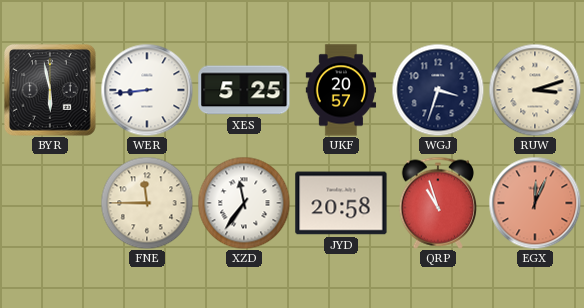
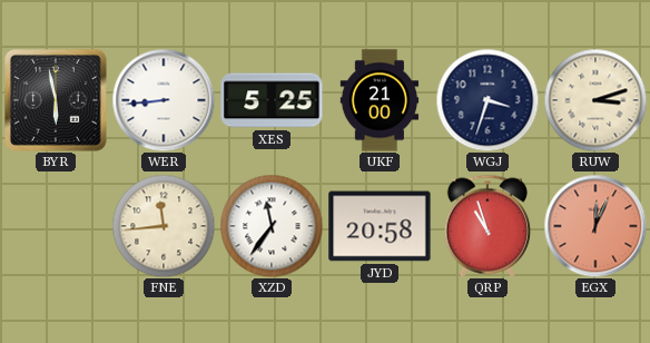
UKF: 20:57 -> 21:00
FNE: 11:45 -> 11:44
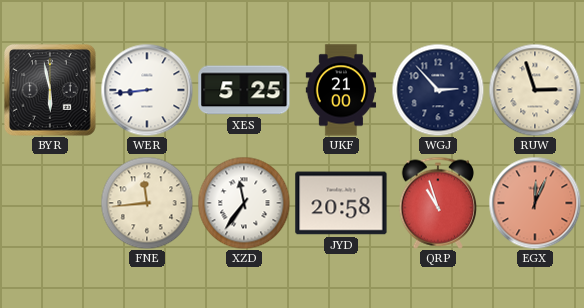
WGJ: 3:33 -> 2:53
RUW: 3:12 -> 2:57
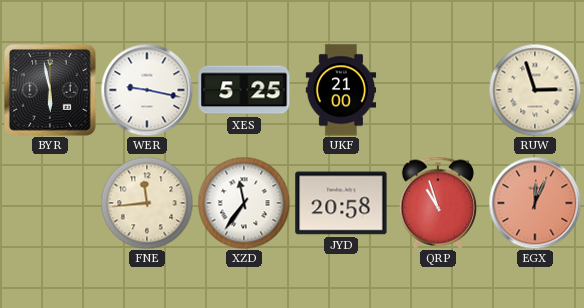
WER: 8:44 -> 9:17
WGJ: 2:53 -> none
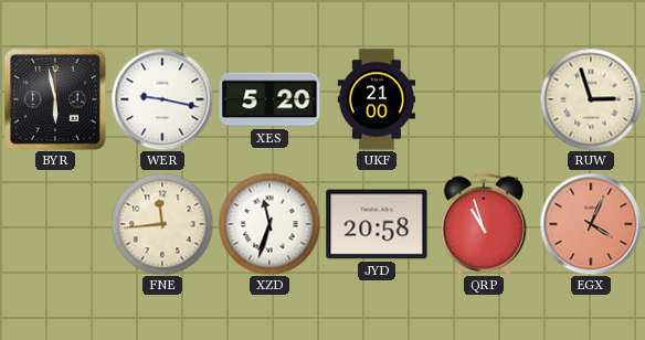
XES: 5:25 -> 5:20
XZD: 11:36 -> 11:33
EGX: 12:04 -> 4:04
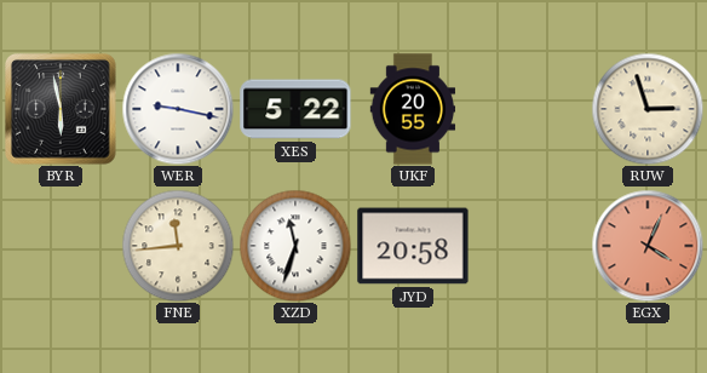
XES: 5:20 -> 5:22
UKF: 21:00 -> 20:55
QRP: 10:57 -> none
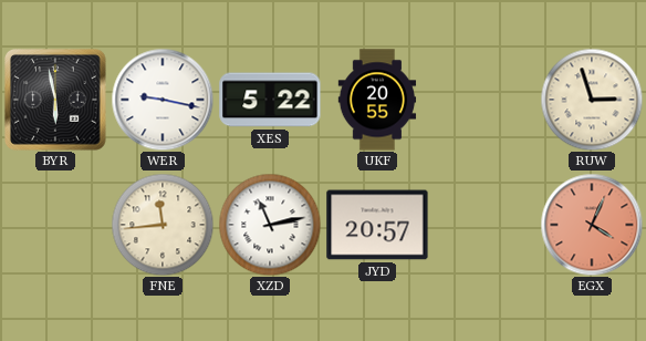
XZD: 11:33 -> 11:13
JYD: 20:58 -> 20:57
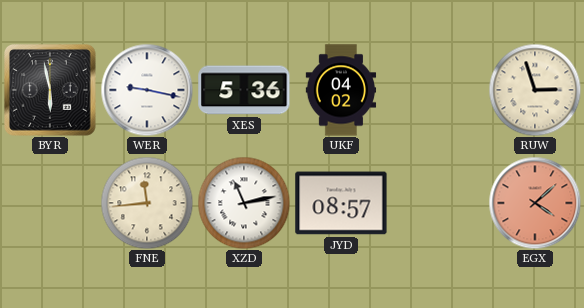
XES: 5:22 -> 5:36
UKF: 20:55 -> 04:02
JYD: 20:57 -> 08:57
EGX: 4:04 -> 4:08
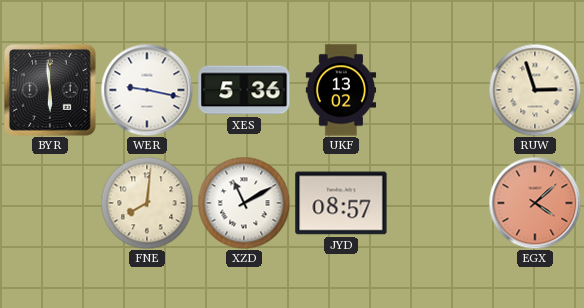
BYR: 5:58 -> 5:59
UKF: 04:02 -> 13:02
FNE: 11:44 -> 8:01
XZD: 11:13 -> 11:10
